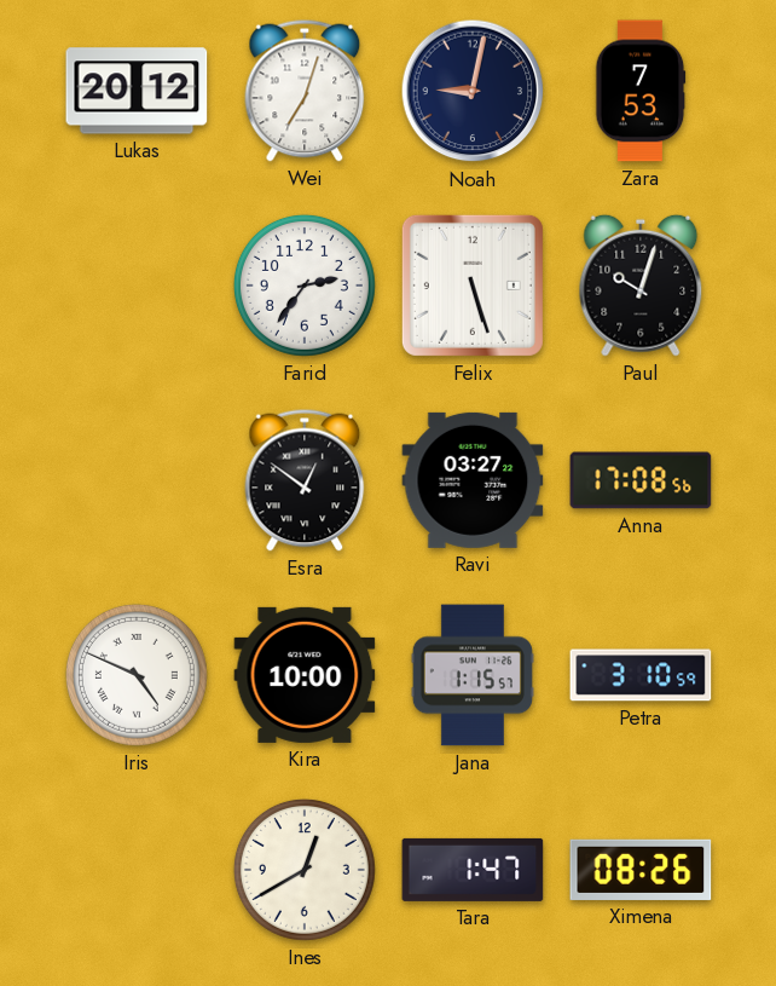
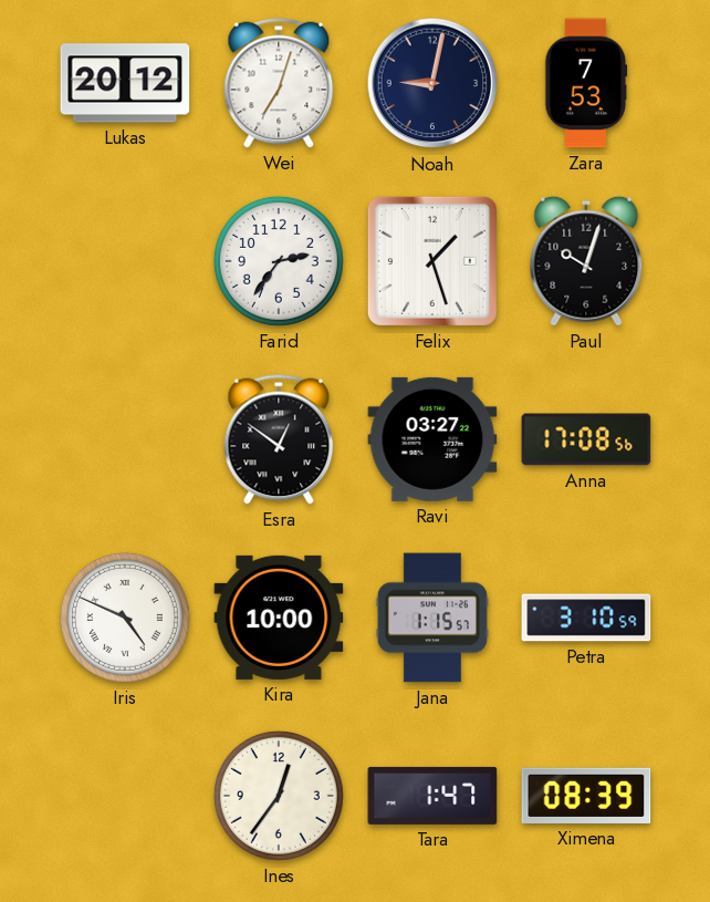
Felix: 5:27 -> 1:27
Ines: 12:40 -> 12:36
Ximena: 08:26 -> 08:39
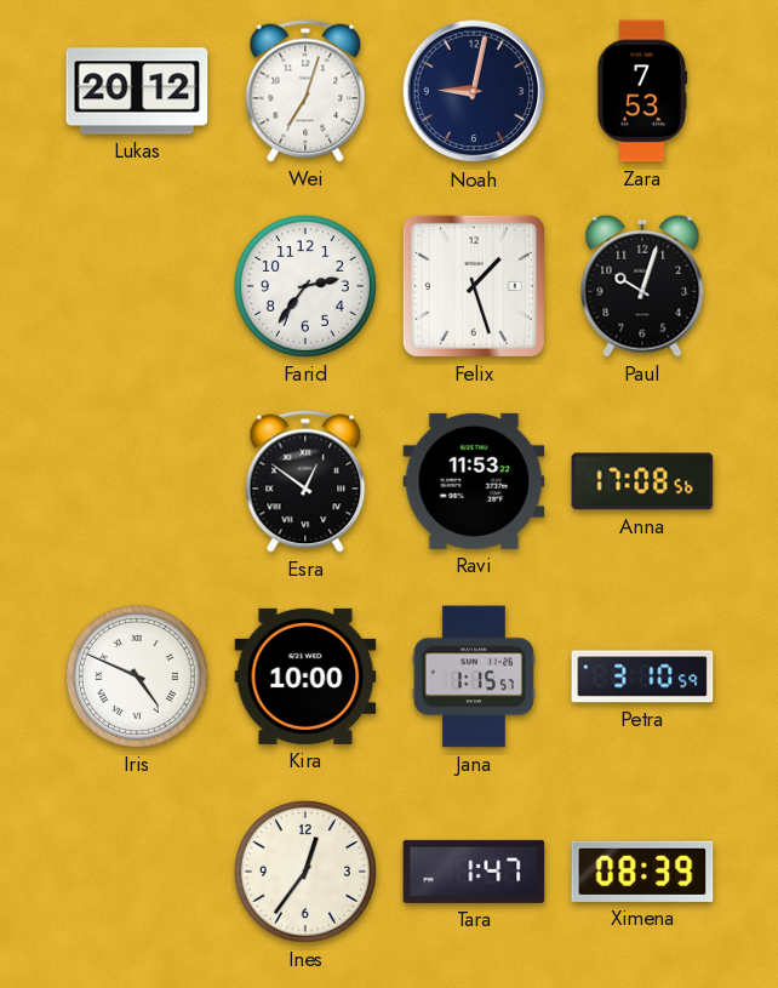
Ravi: 03:27 -> 11:53
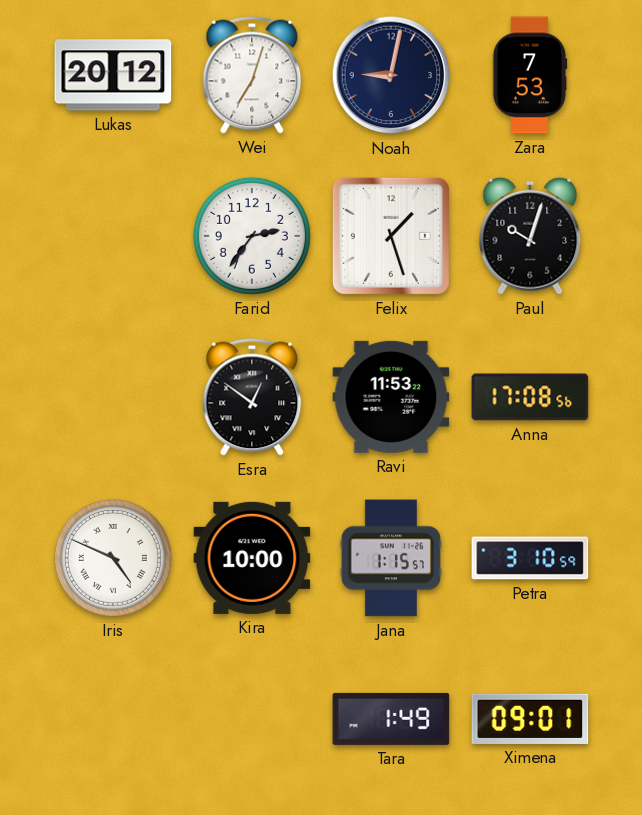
Ines: 12:36 -> none
Tara: 1:47 -> 1:49
Ximena: 08:39 -> 09:01
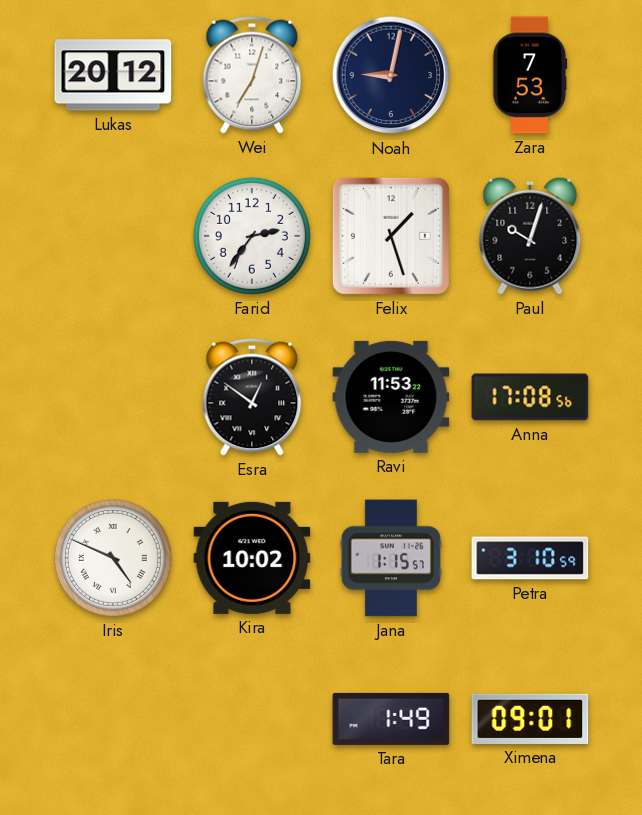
Kira: 10:00 -> 10:02
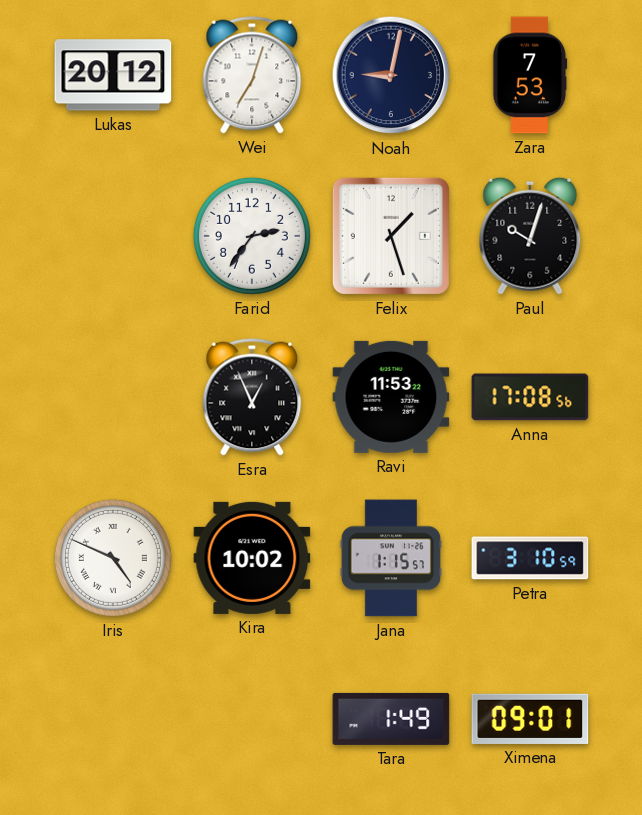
Esra: 12:51 -> 12:56
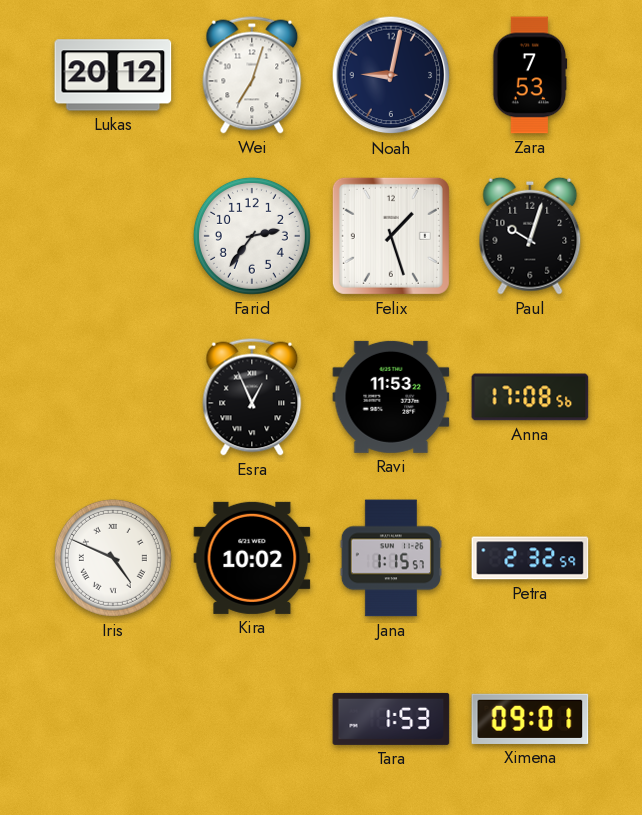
Petra: 3:10 -> 2:32
Tara: 1:49 -> 1:53
